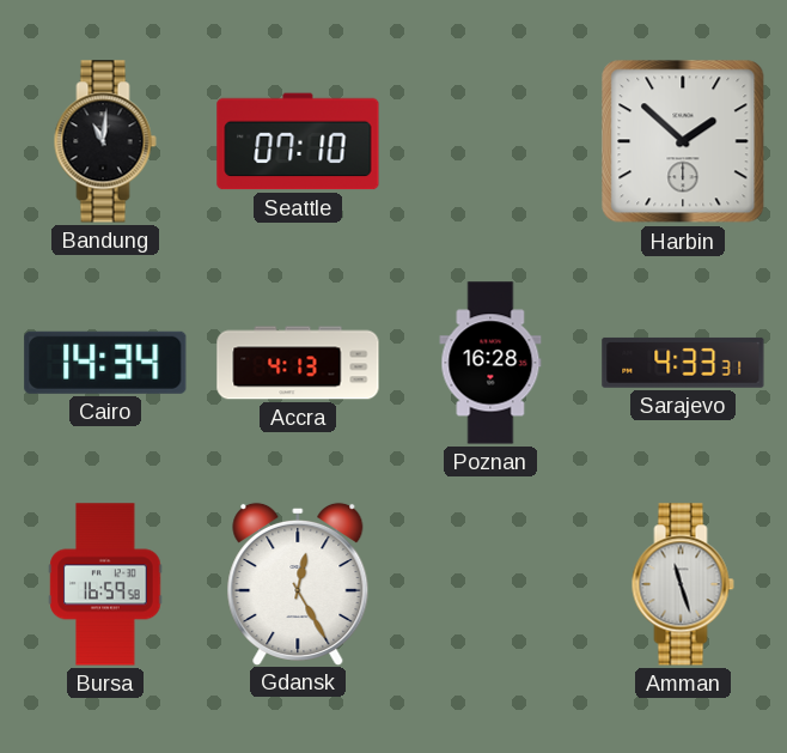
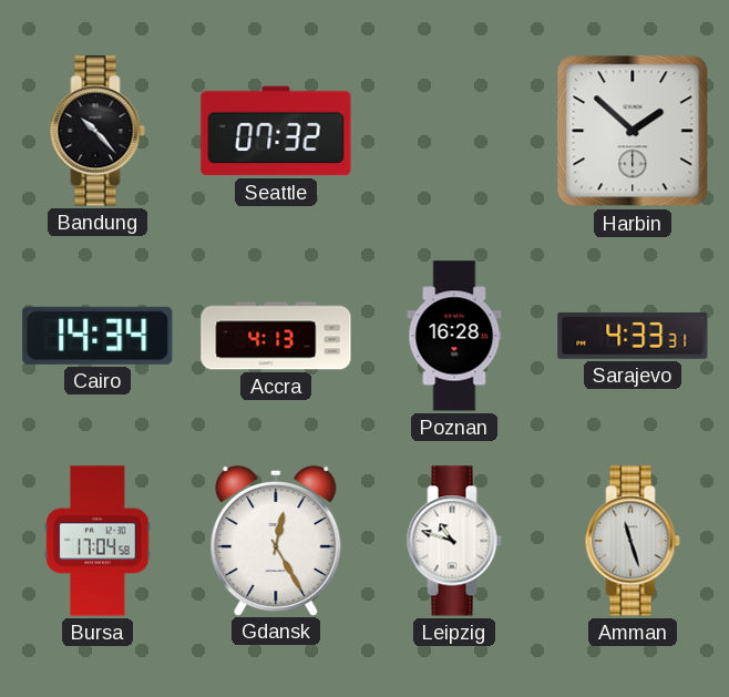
Bandung: 11:01 -> 10:23
Seattle: 07:10 -> 07:32
Bursa: 16:59 -> 17:04
Leipzig: none -> 10:48
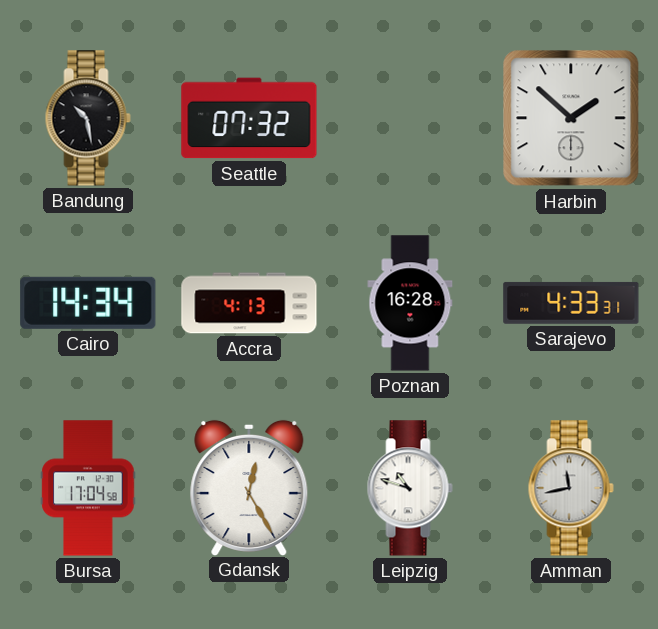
Bandung: 10:23 -> 10:28
Amman: 11:27 -> 11:43
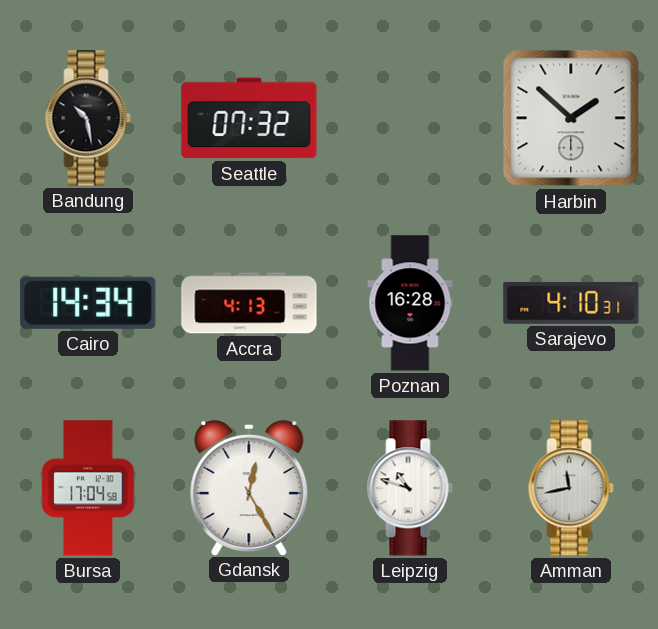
Sarajevo: 4:33 -> 4:10
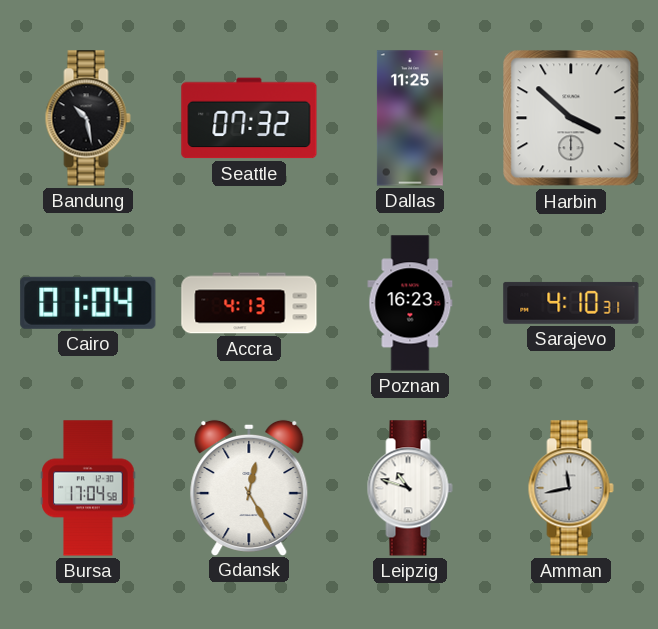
Dallas: none -> 11:25
Harbin: 1:52 -> 3:52
Cairo: 14:34 -> 01:04
Poznan: 16:28 -> 16:23
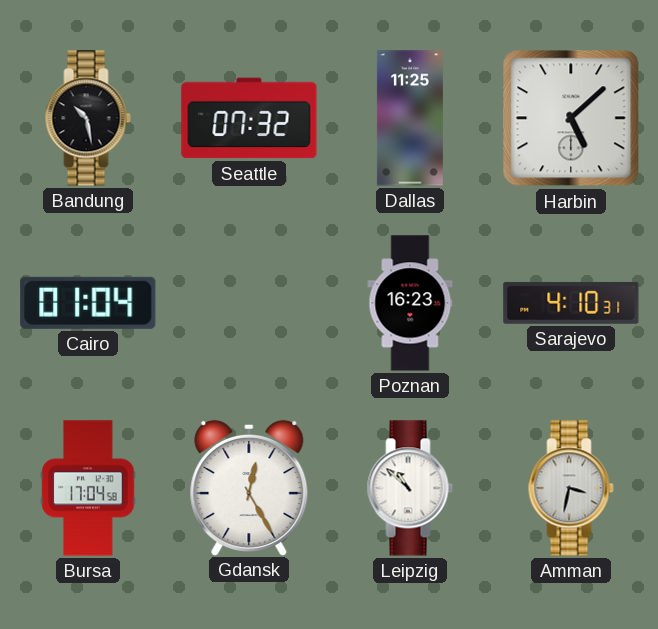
Harbin: 3:52 -> 5:08
Accra: 4:13 -> none
Leipzig: 10:48 -> 10:52
Amman: 11:43 -> 3:32
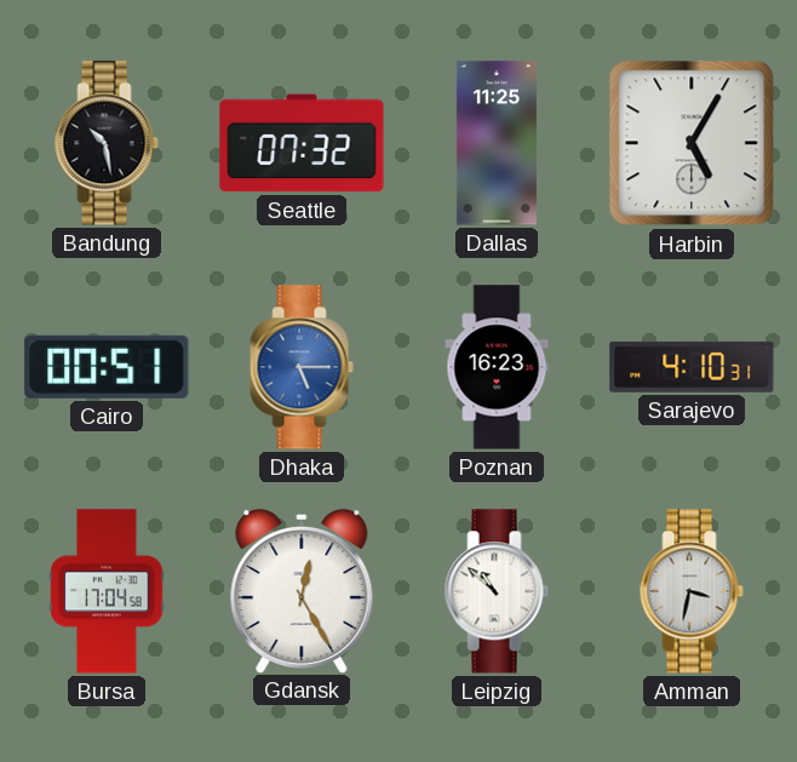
Harbin: 5:08 -> 5:05
Cairo: 01:04 -> 00:51
Dhaka: none -> 5:15
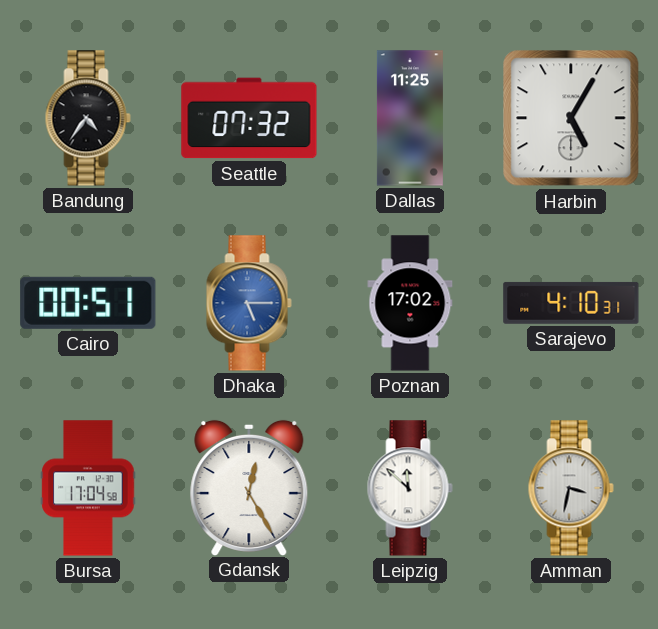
Bandung: 10:28 -> 4:36
Poznan: 16:23 -> 17:02
Leipzig: 10:52 -> 11:52
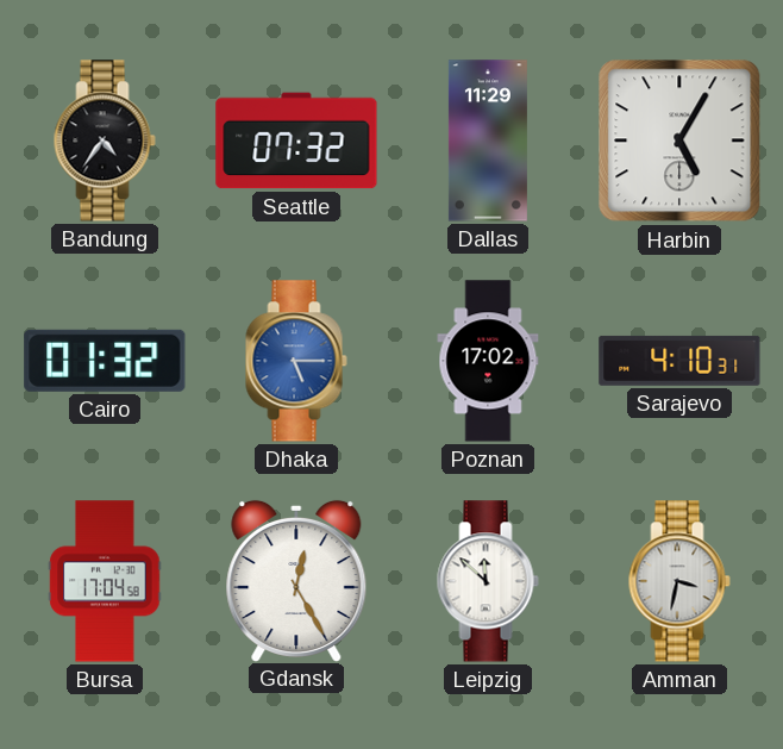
Dallas: 11:25 -> 11:29
Cairo: 00:51 -> 01:32
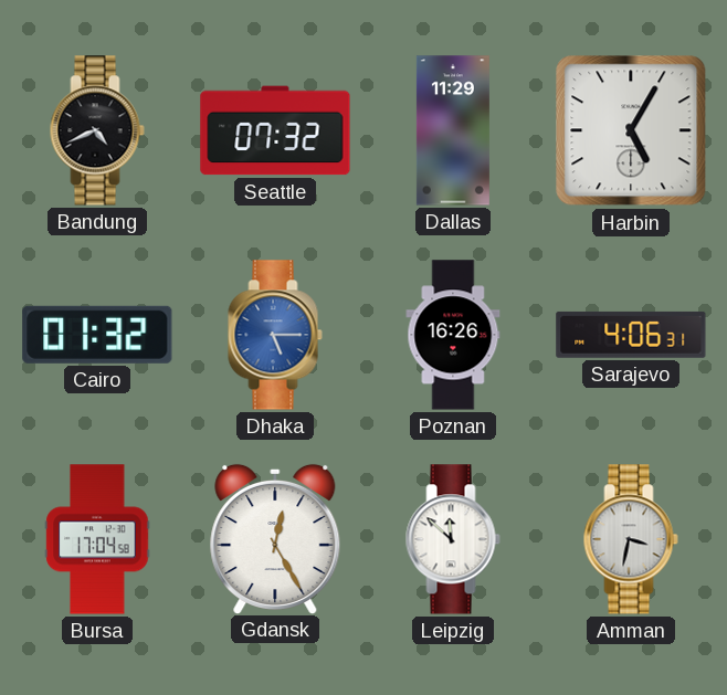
Bandung: 4:36 -> 4:41
Poznan: 17:02 -> 16:26
Sarajevo: 4:10 -> 4:06
